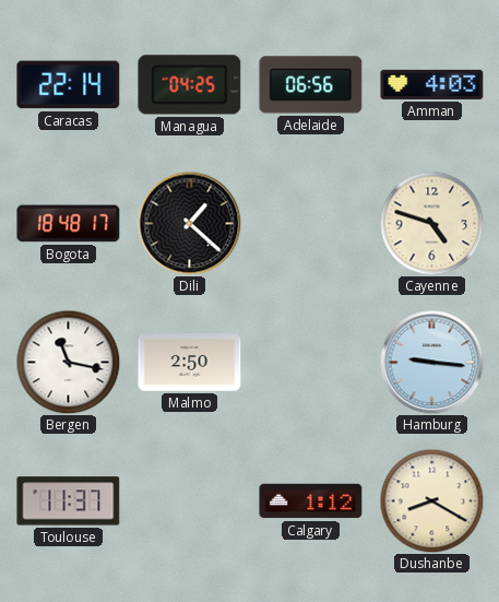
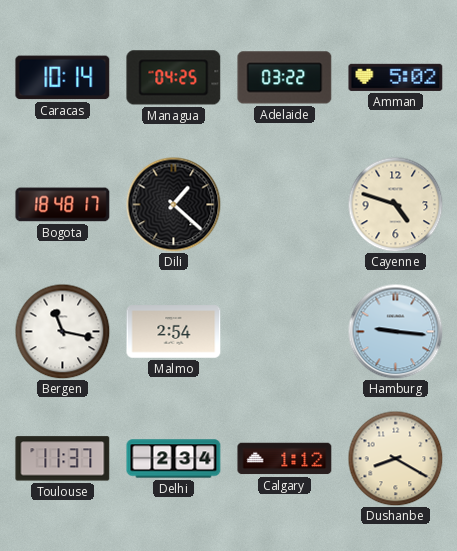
Caracas: 22:14 -> 10:14
Adelaide: 06:56 -> 03:22
Amman: 4:03 -> 5:02
Malmo: 2:50 -> 2:54
Delhi: none -> 2:34
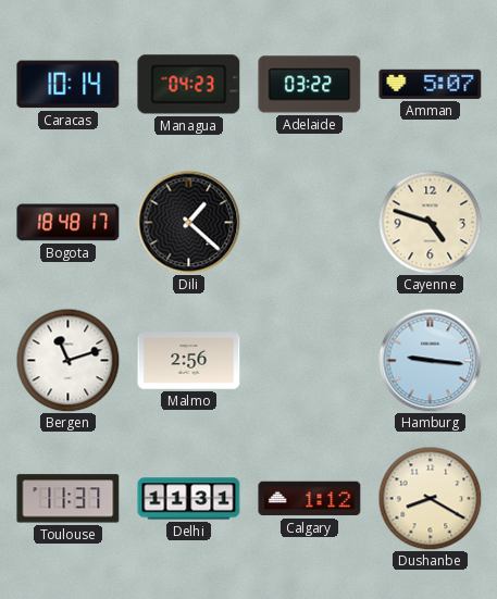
Managua: 04:25 -> 04:23
Amman: 5:02 -> 5:07
Bergen: 11:17 -> 11:12
Malmo: 2:54 -> 2:56
Delhi: 2:34 -> 11:31
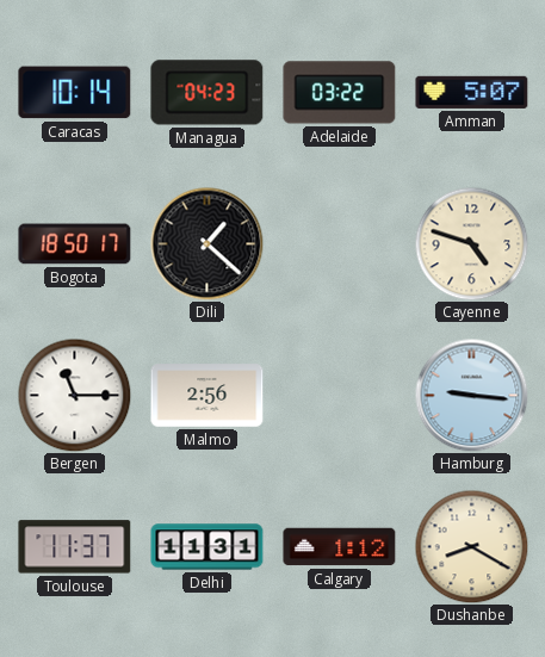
Bogota: 18:48 -> 18:50
Bergen: 11:12 -> 11:15
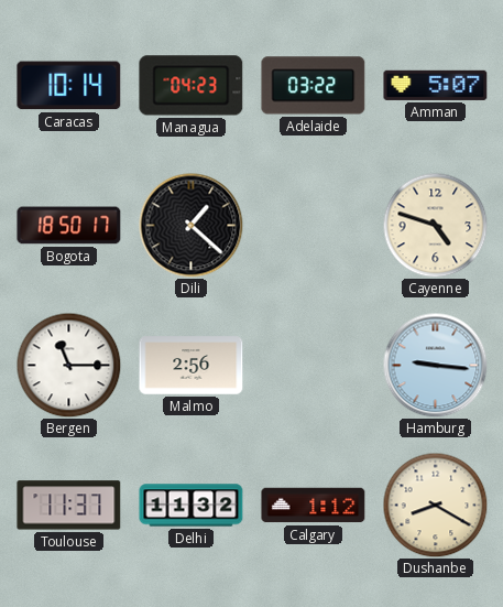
Delhi: 11:31 -> 11:32
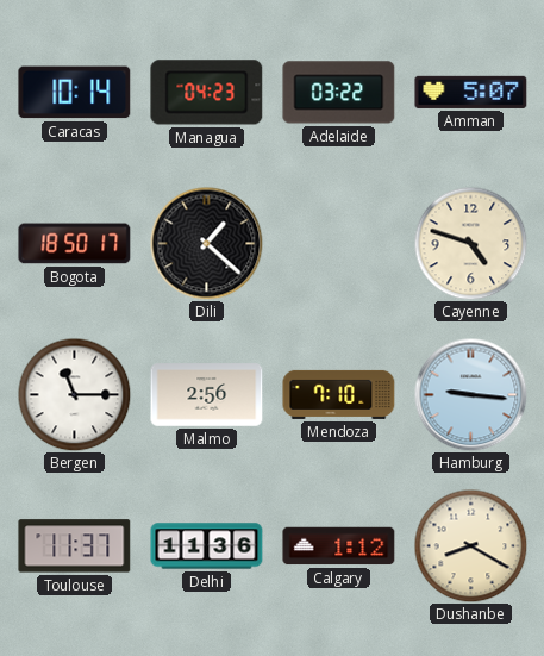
Mendoza: none -> 7:10
Delhi: 11:32 -> 11:36
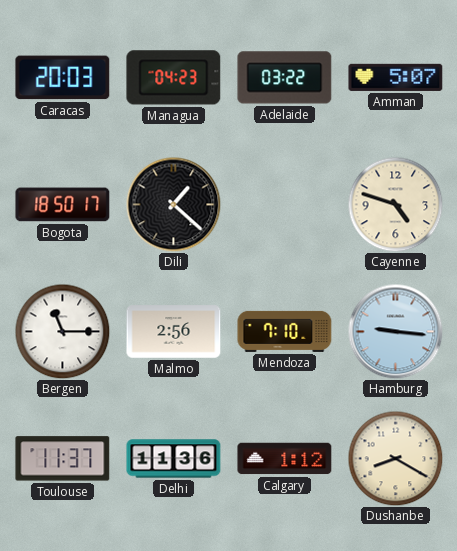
Caracas: 10:14 -> 20:03
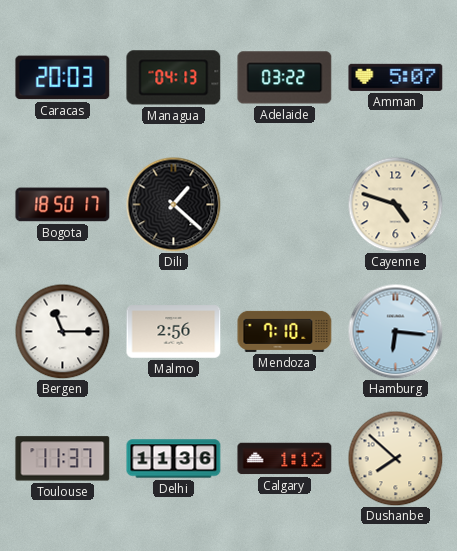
Managua: 04:23 -> 04:13
Hamburg: 9:16 -> 6:16
Dushanbe: 8:20 -> 7:52
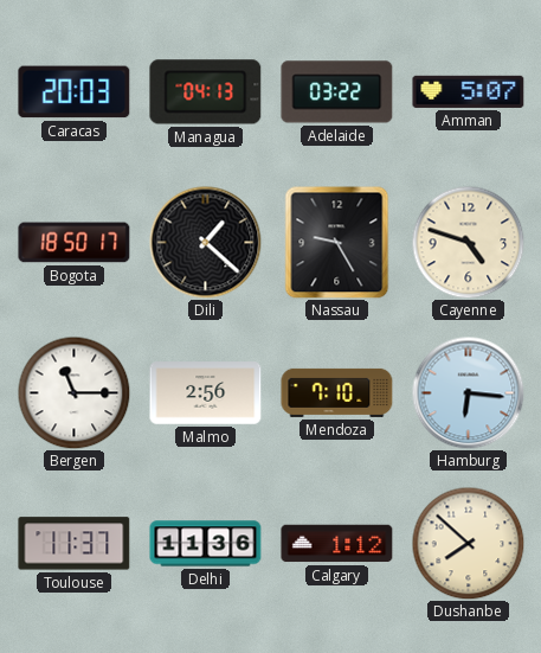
Nassau: none -> 9:25
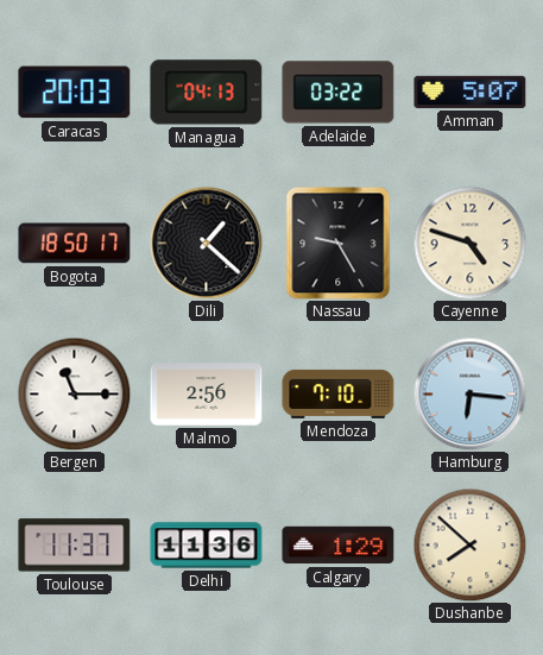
Calgary: 1:12 -> 1:29
